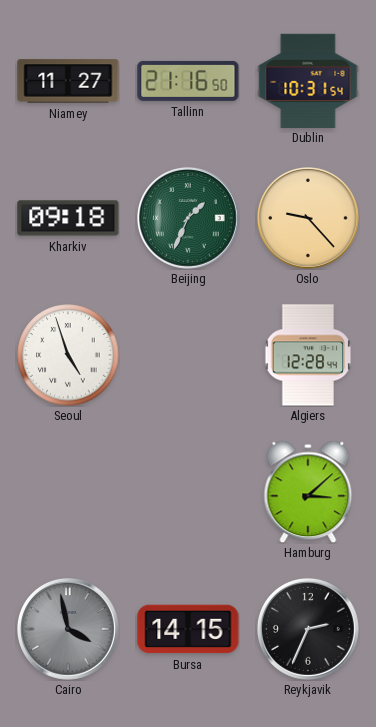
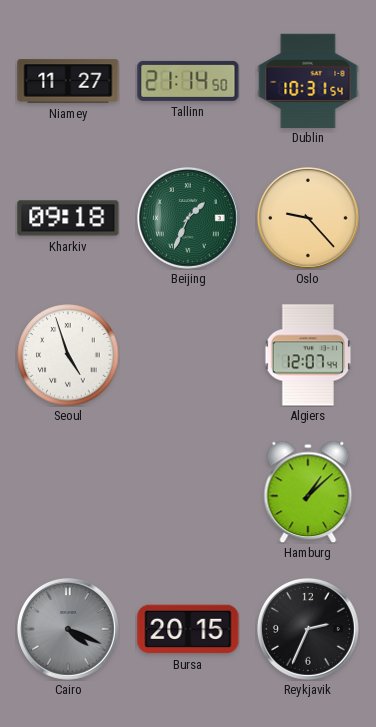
Tallinn: 21:16 -> 21:14
Algiers: 12:28 -> 12:07
Hamburg: 3:08 -> 1:08
Cairo: 3:58 -> 4:19
Bursa: 14:15 -> 20:15
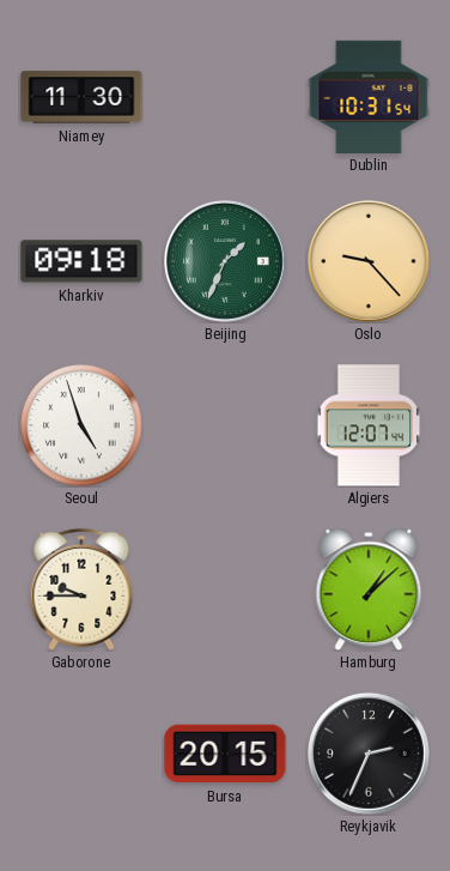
Niamey: 11:27 -> 11:30
Tallinn: 21:14 -> none
Gaborone: none -> 9:45
Cairo: 4:19 -> none
